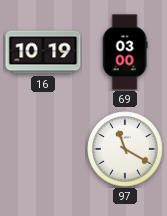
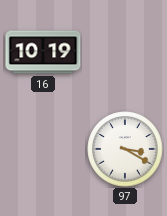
69: 03:00 -> none
97: 11:20 -> 3:20
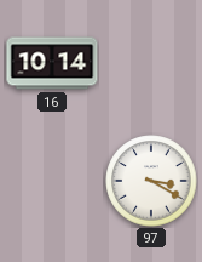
16: 10:19 -> 10:14
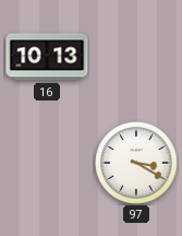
16: 10:14 -> 10:13
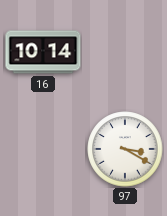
16: 10:13 -> 10:14
